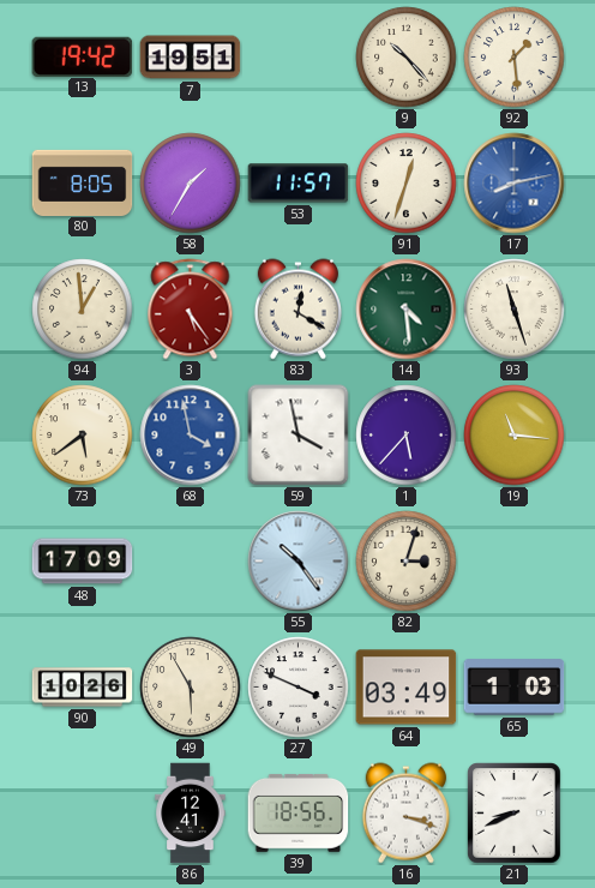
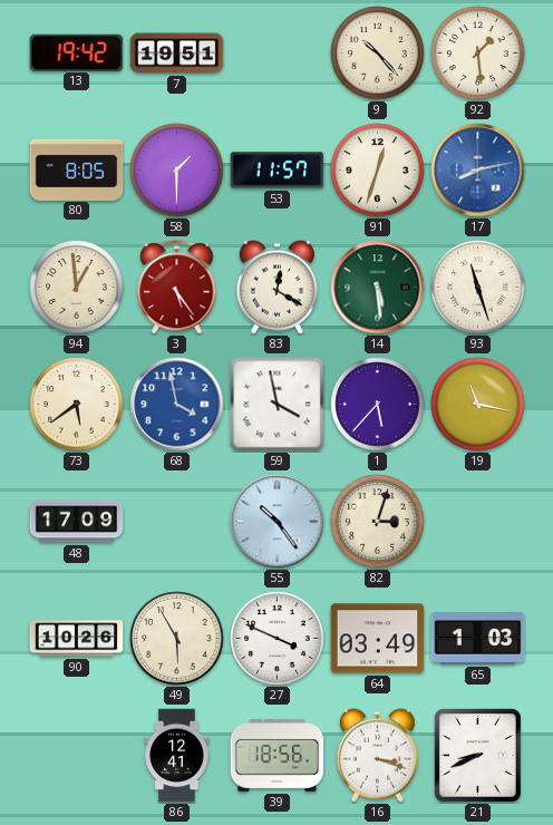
58: 1:35 -> 1:30
14: 4:29 -> 5:29
19: 11:16 -> 11:17
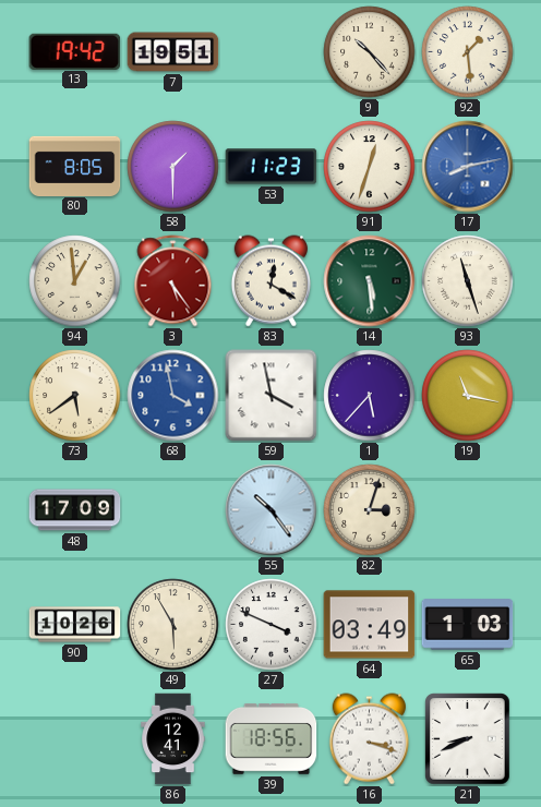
53: 11:57 -> 11:23
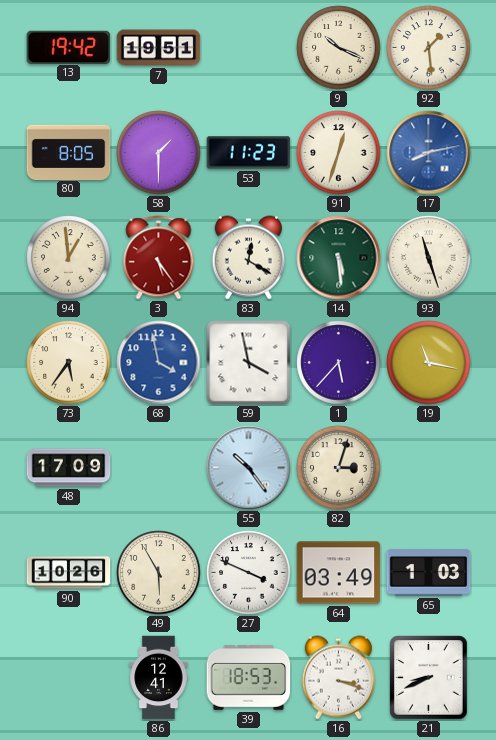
9: 10:23 -> 10:19
73: 5:39 -> 5:36
39: 18:56 -> 18:53
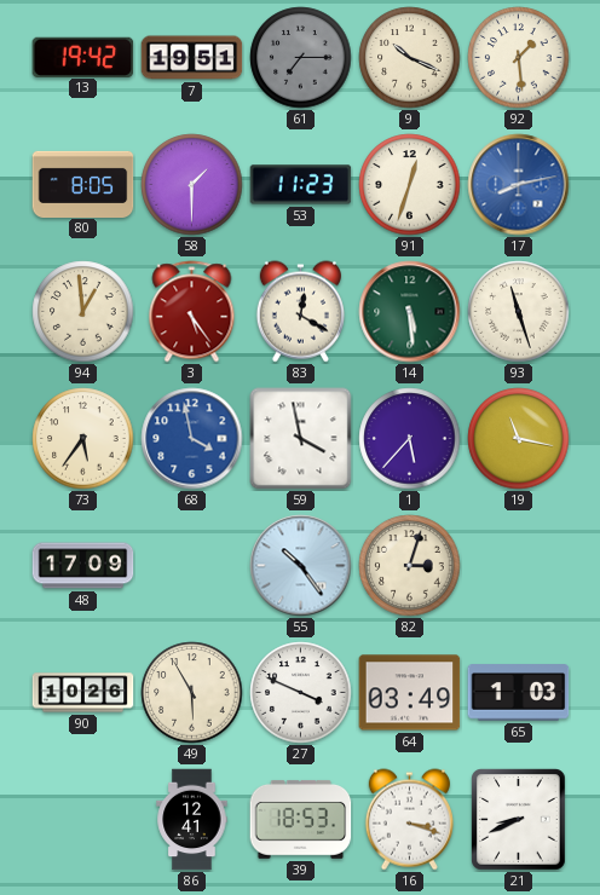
61: none -> 7:15
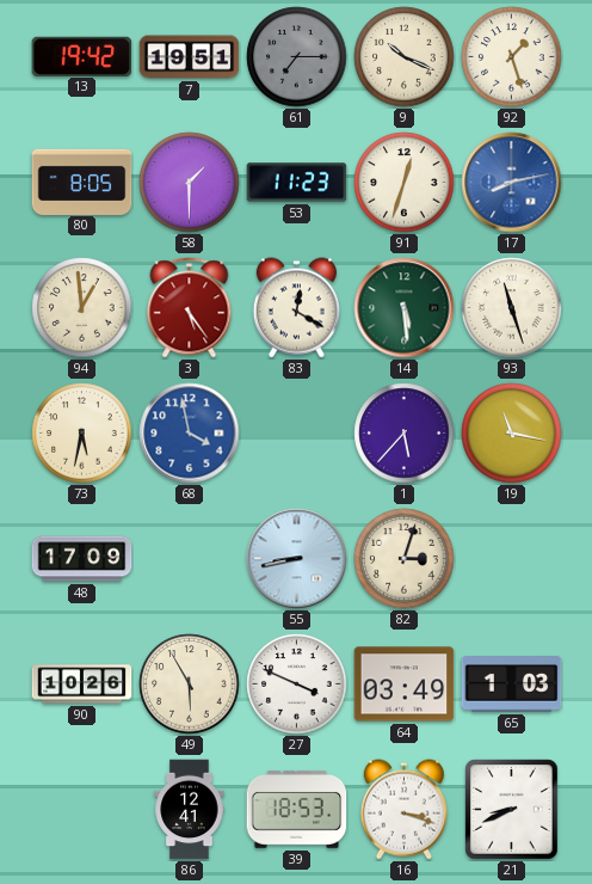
92: 1:29 -> 1:27
73: 5:36 -> 5:32
59: 3:58 -> none
55: 10:24 -> 8:43
